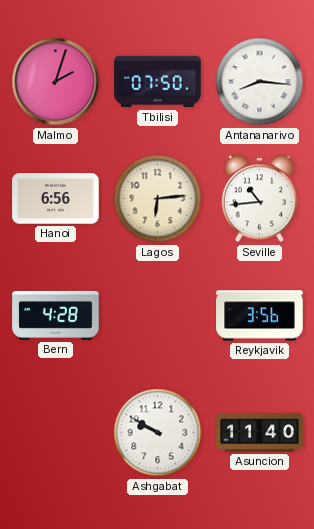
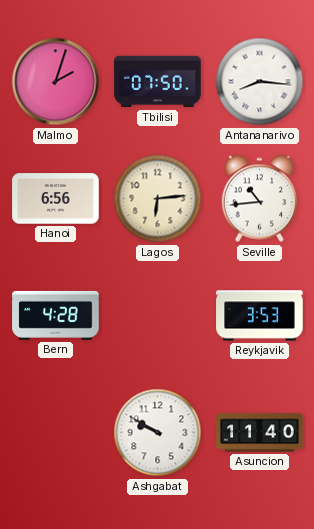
Reykjavik: 3:56 -> 3:53
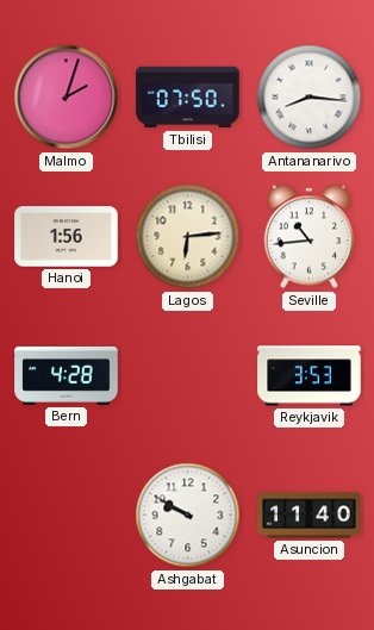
Hanoi: 6:56 -> 1:56
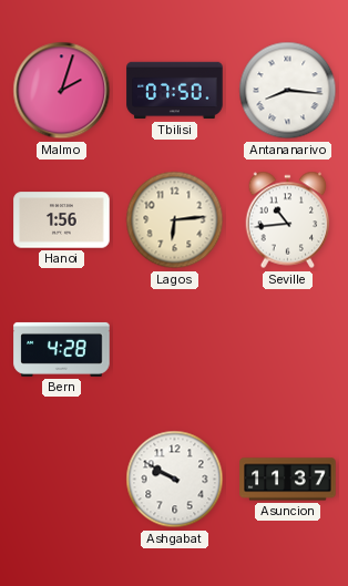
Reykjavik: 3:53 -> none
Asuncion: 11:40 -> 11:37
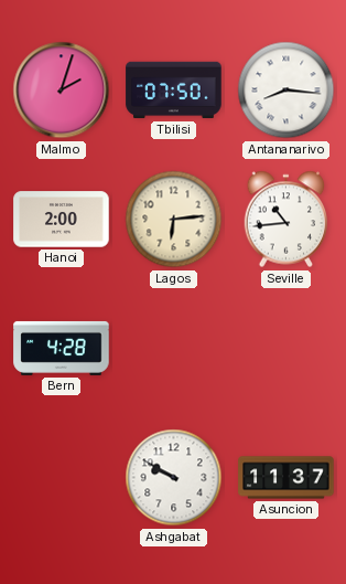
Hanoi: 1:56 -> 2:00
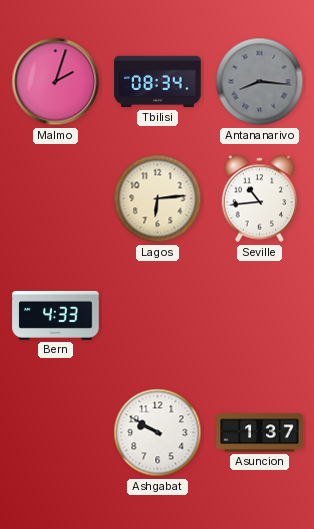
Tbilisi: 07:50 -> 08:34
Antananarivo dial: white -> grey
Hanoi: 2:00 -> none
Bern: 4:28 -> 4:33
Asuncion: 11:37 -> 1:37
